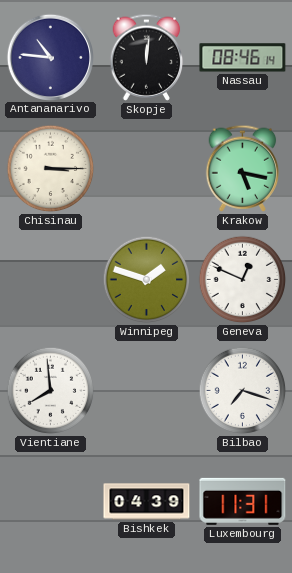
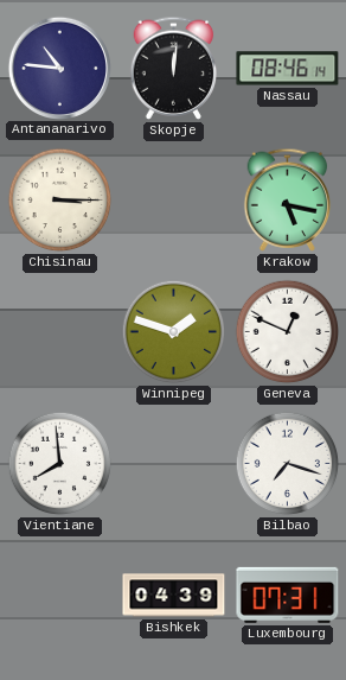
Luxembourg: 11:31 -> 07:31
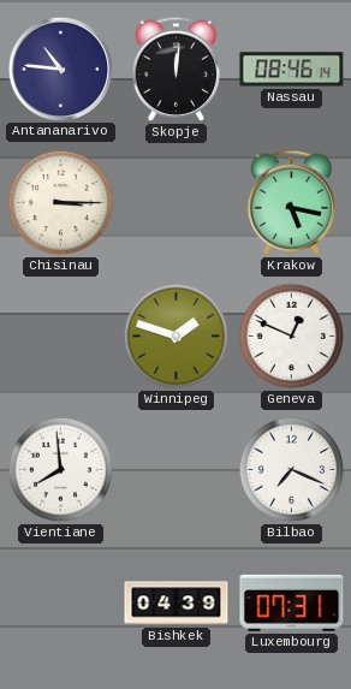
Bilbao: 7:18 -> 7:19
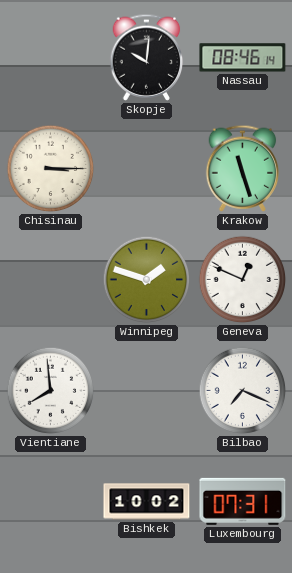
Antananarivo: 10:46 -> none
Skopje: 12:01 -> 10:01
Krakow: 5:17 -> 11:27
Bishkek: 04:39 -> 10:02
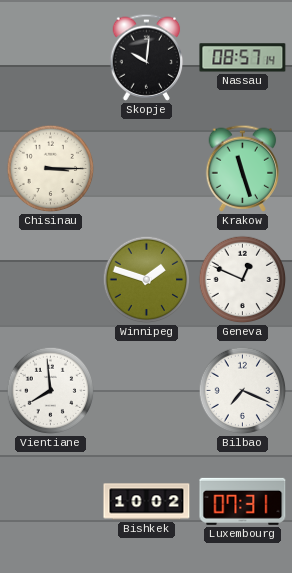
Nassau: 08:46 -> 08:57
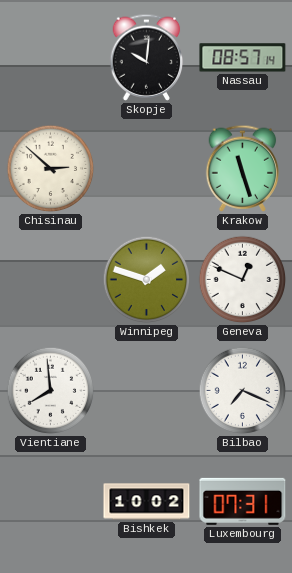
Chisinau: 3:15 -> 2:52
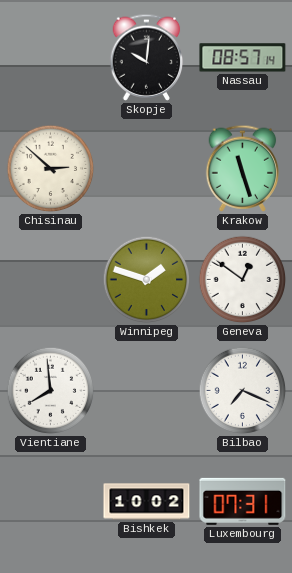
Geneva: 12:49 -> 12:51
